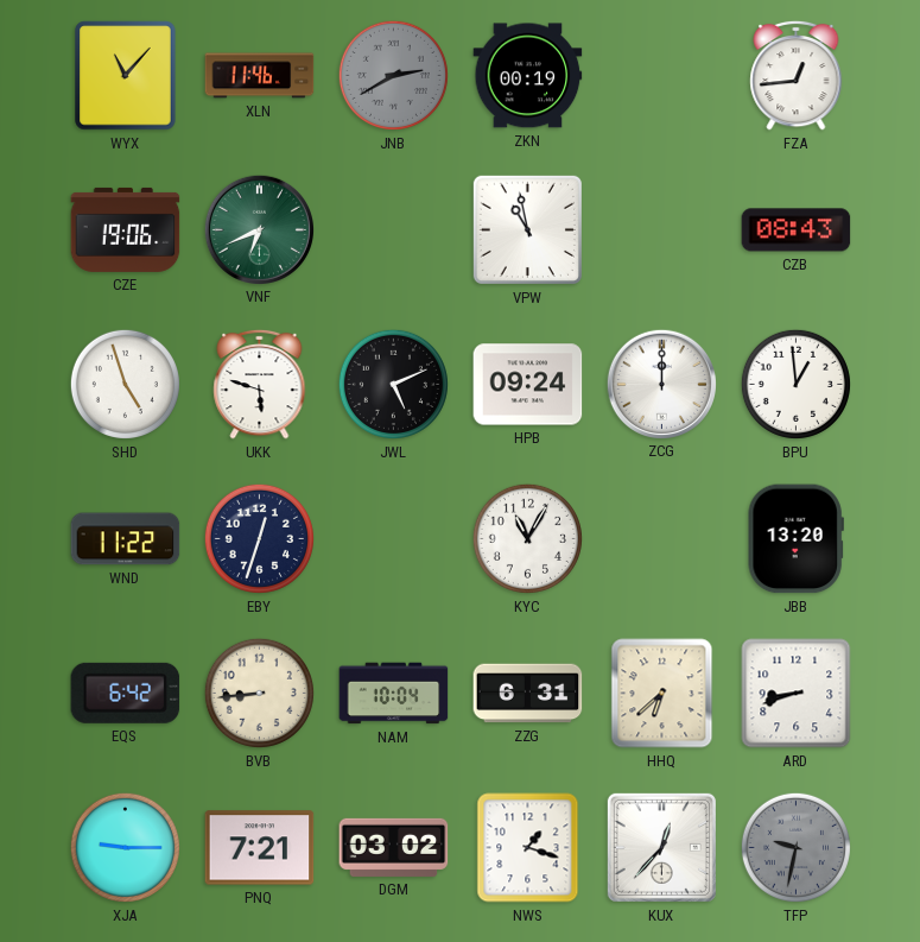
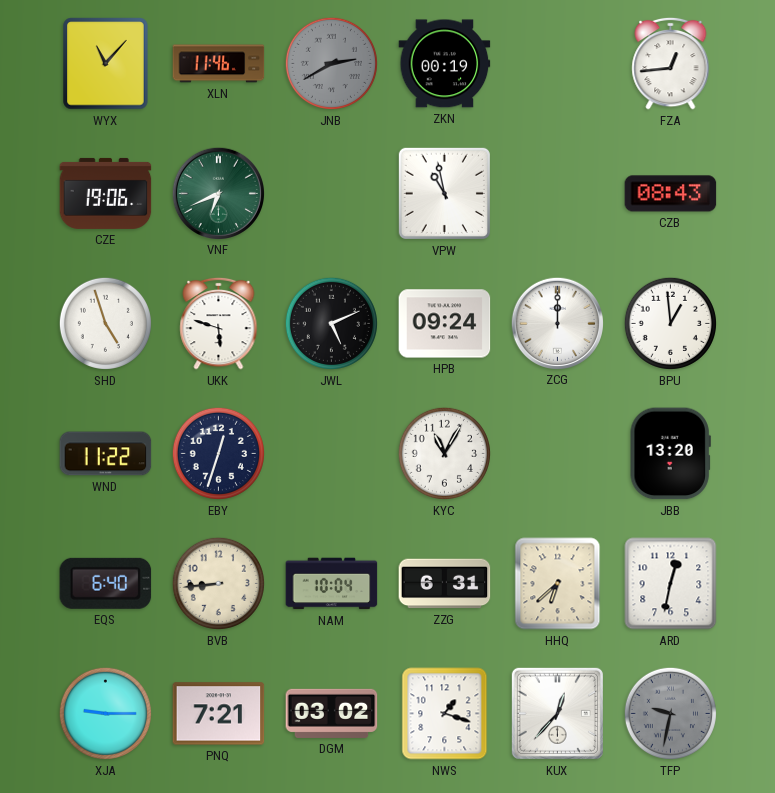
EQS: 6:42 -> 6:40
ARD: 8:42 -> 12:32
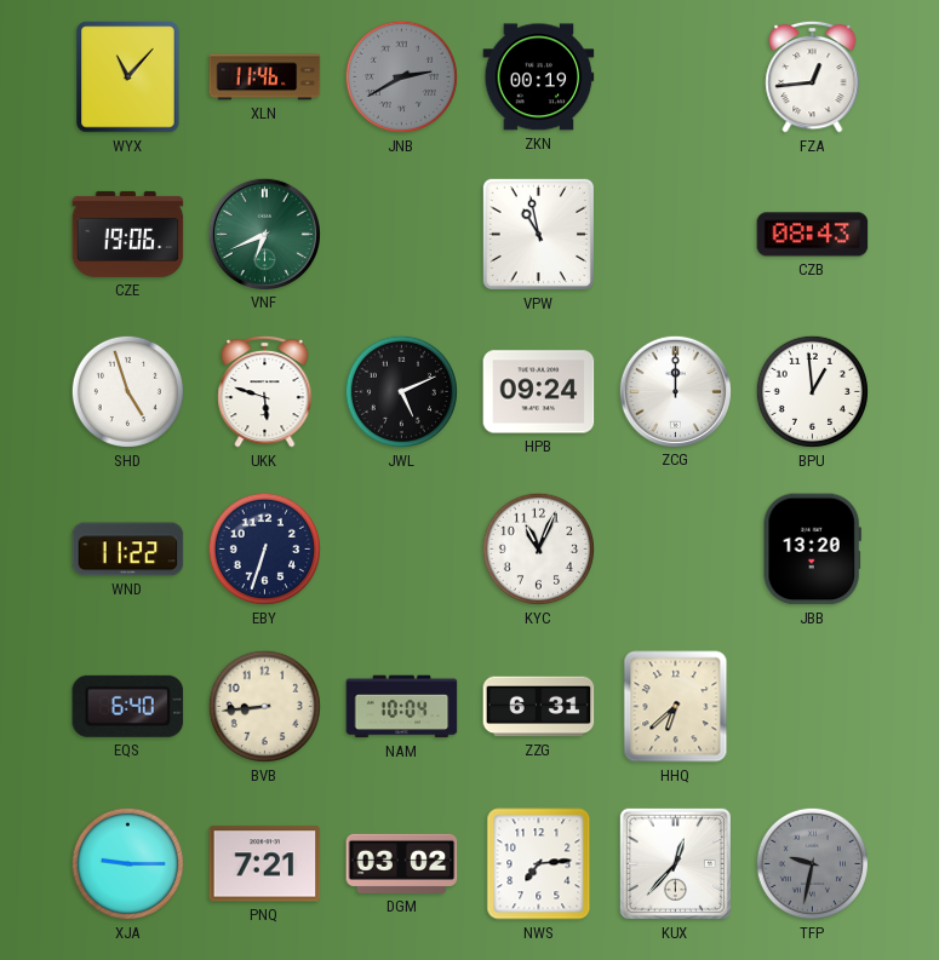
EBY: 12:33 -> 6:33
KYC: 11:05 -> 11:04
ARD: 12:32 -> none
NWS: 1:18 -> 7:14
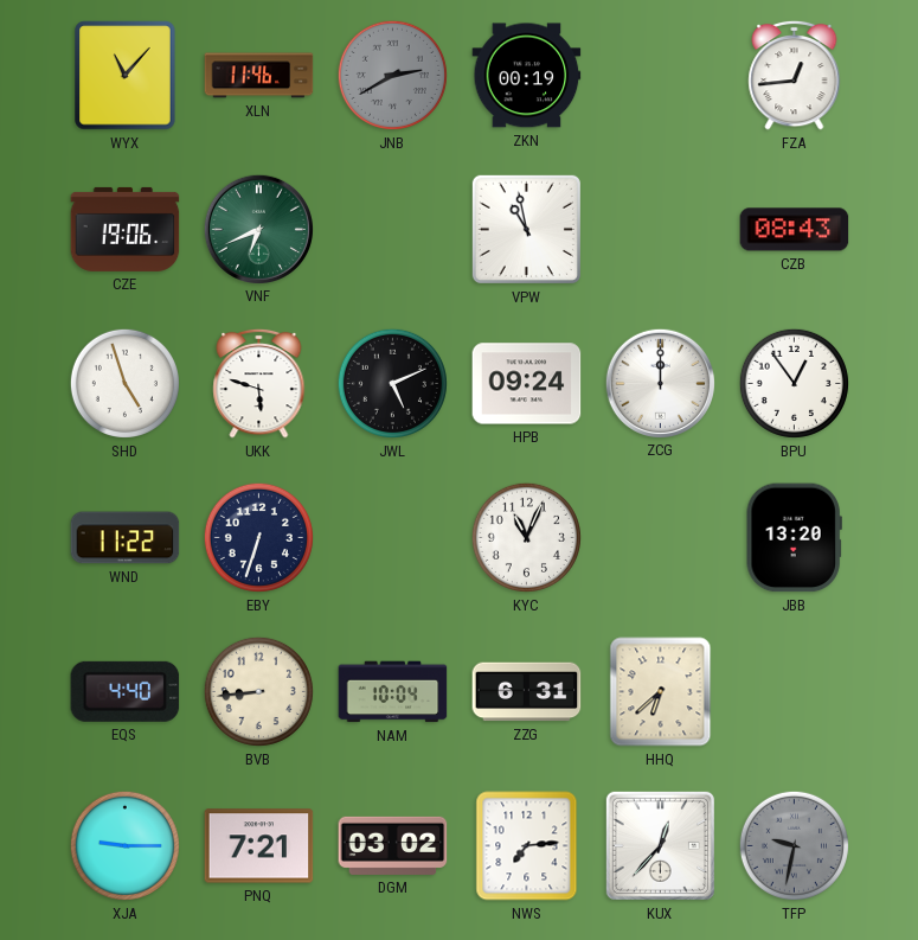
BPU: 12:59 -> 12:54
EQS: 6:40 -> 4:40
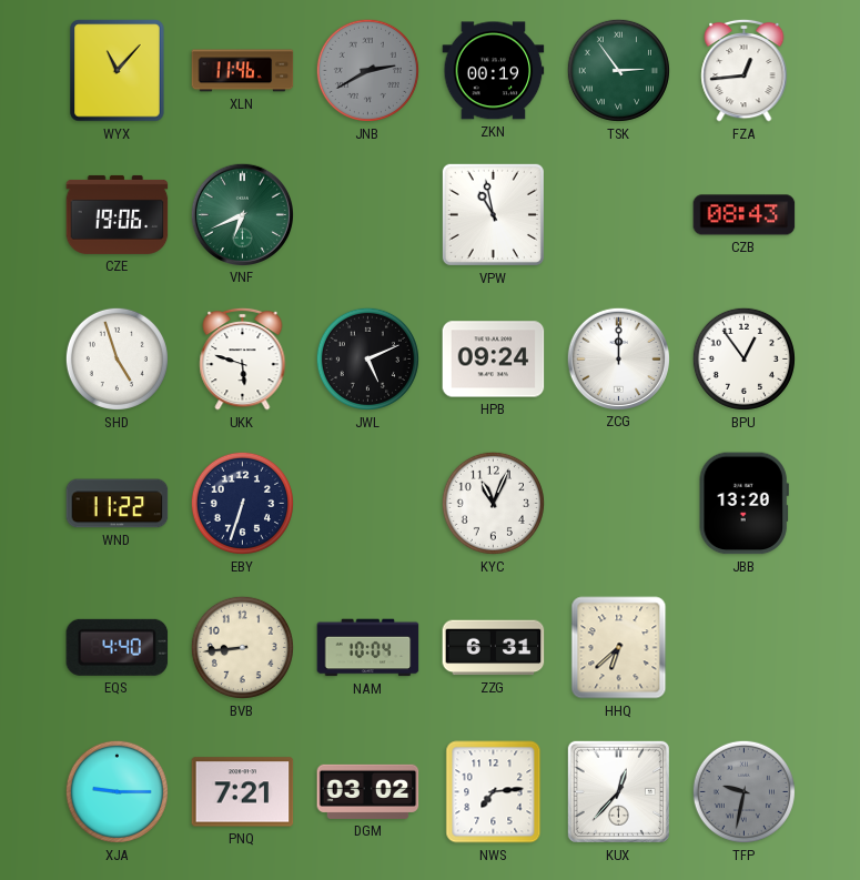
TSK: none -> 2:54
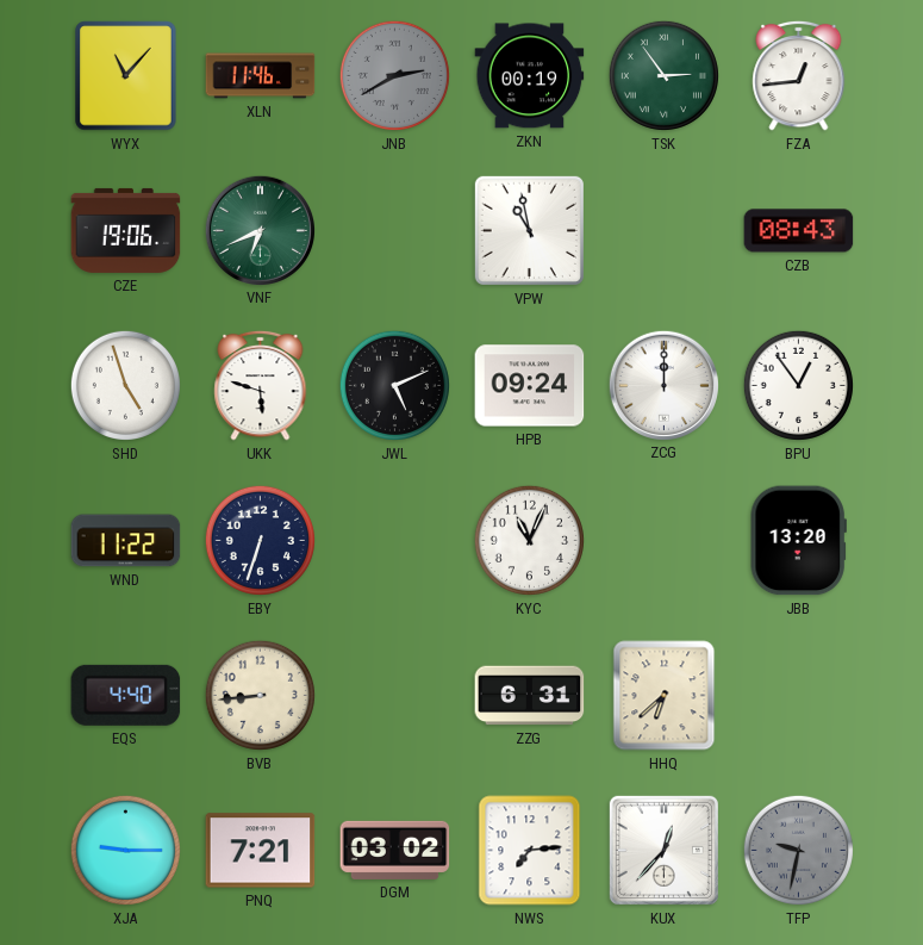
NAM: 10:04 -> none
